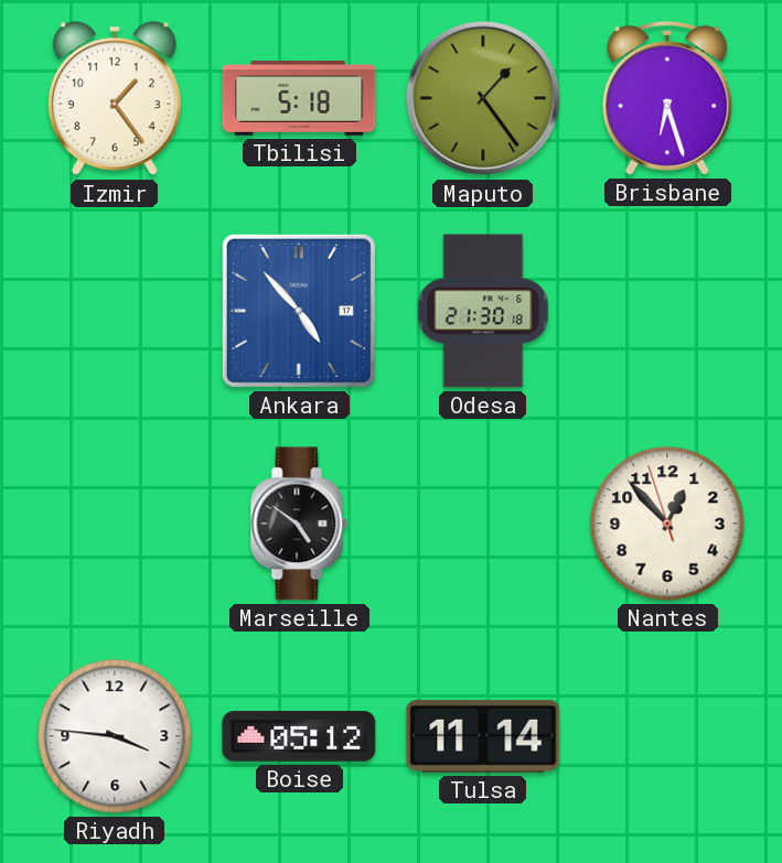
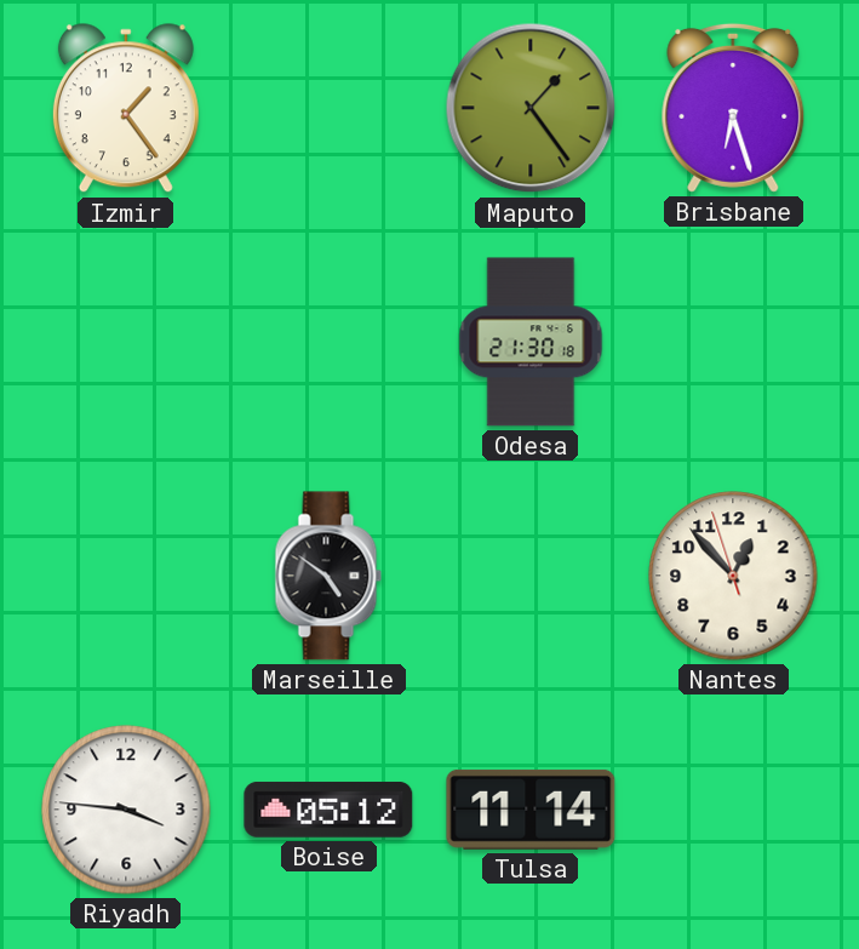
Tbilisi: 5:18 -> none
Ankara: 4:53 -> none
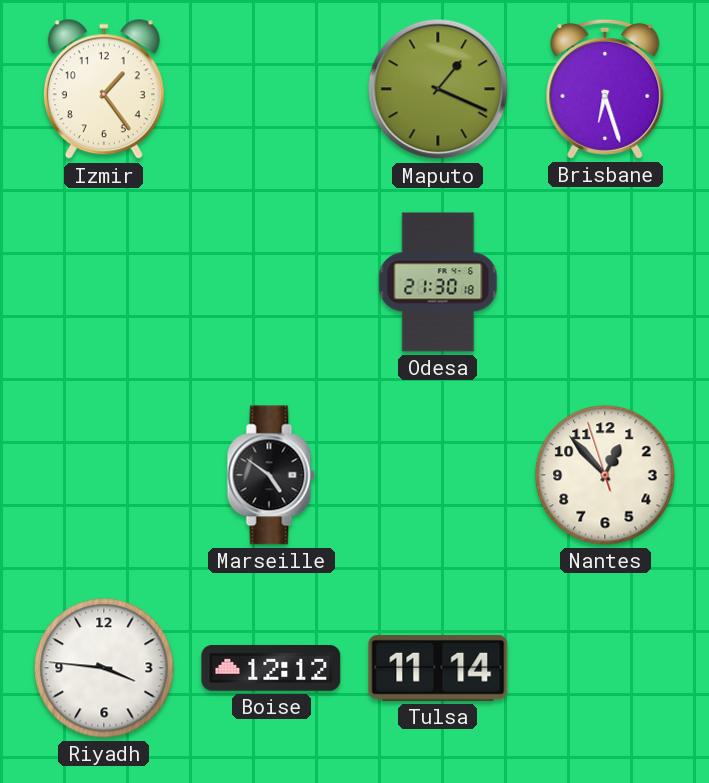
Maputo: 1:24 -> 1:19
Boise: 05:12 -> 12:12
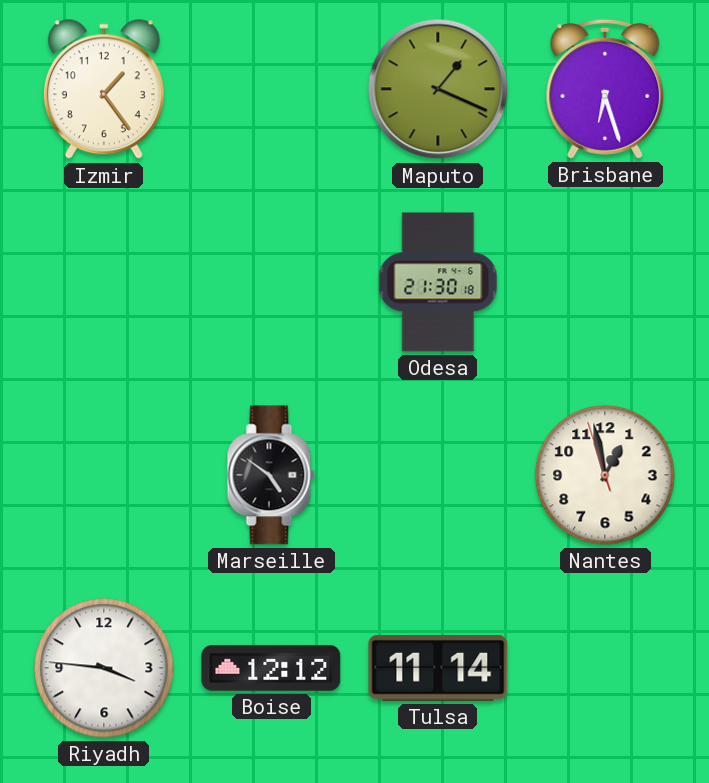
Nantes: 12:52 -> 12:57
